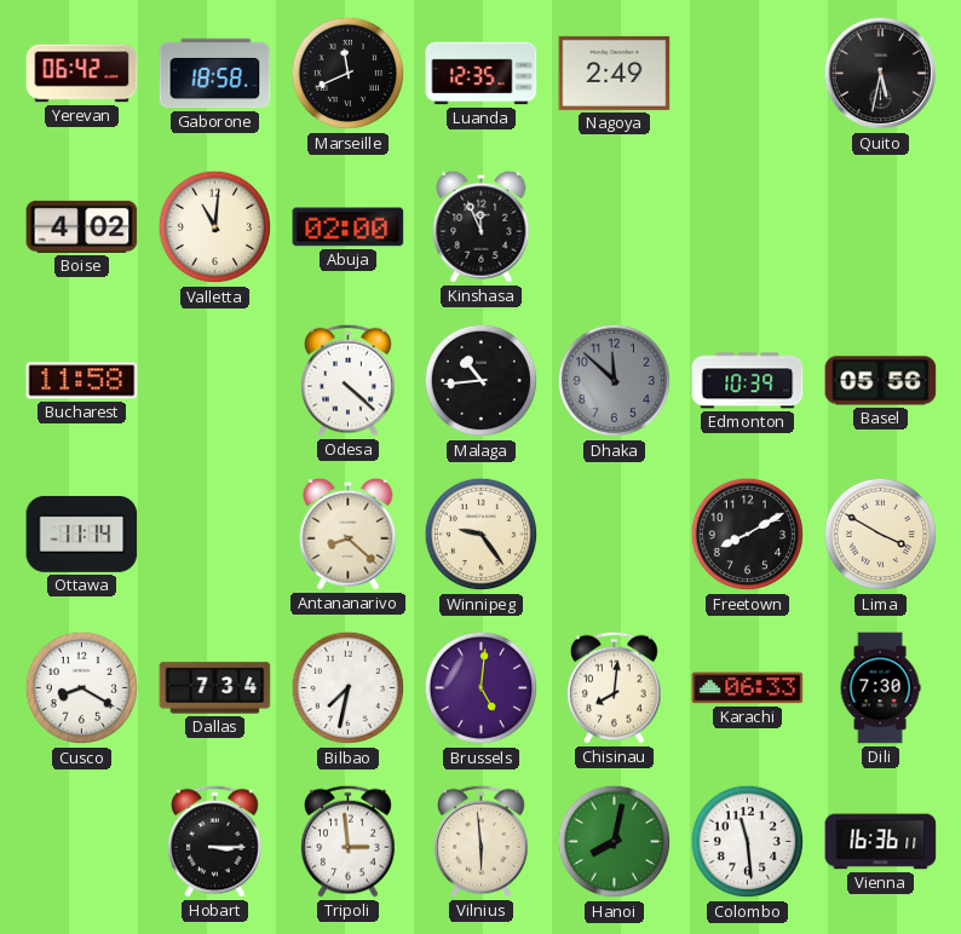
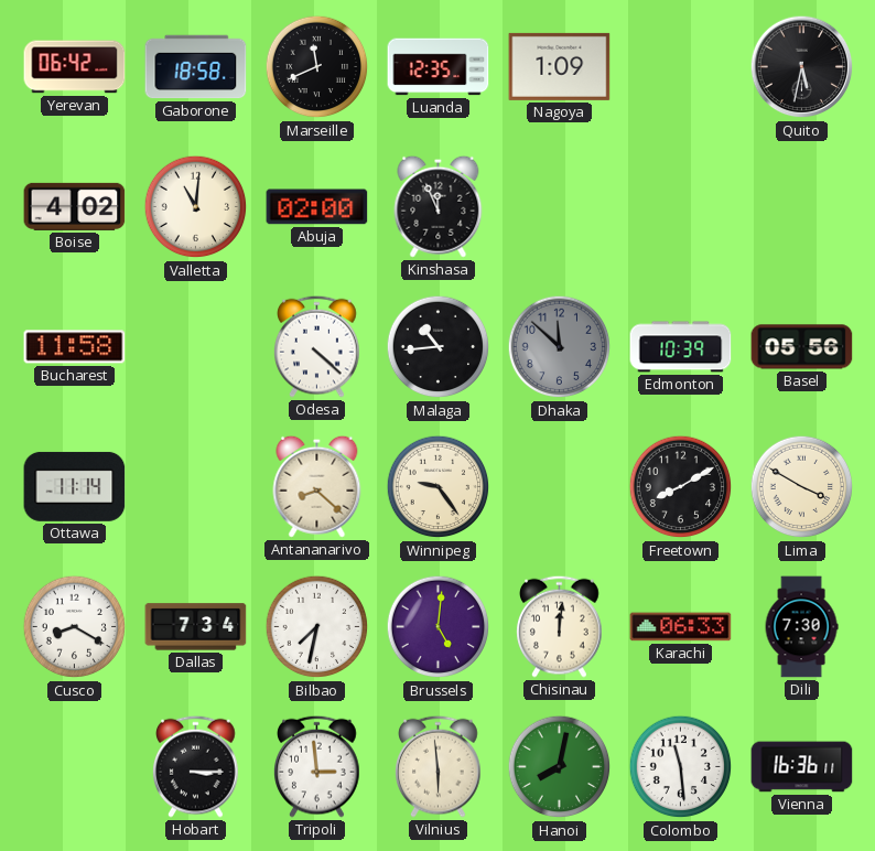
Nagoya: 2:49 -> 1:09
Chisinau: 8:01 -> 12:01
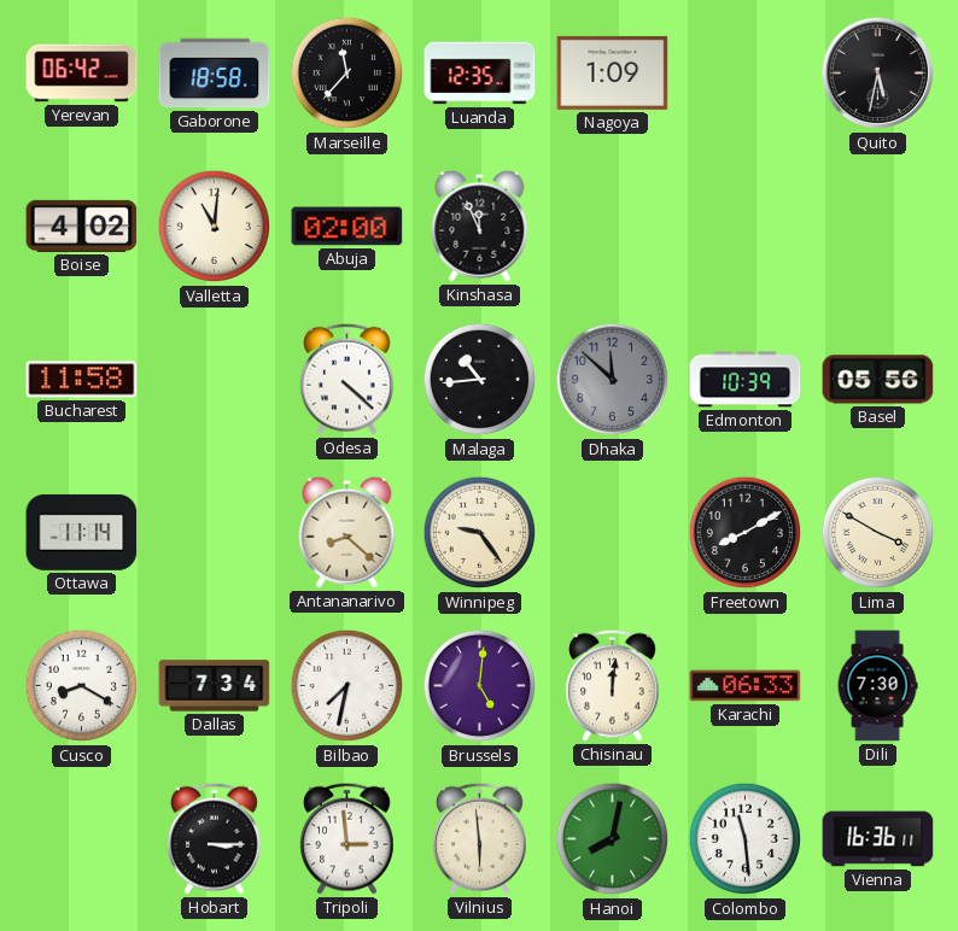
Marseille: 11:41 -> 11:37
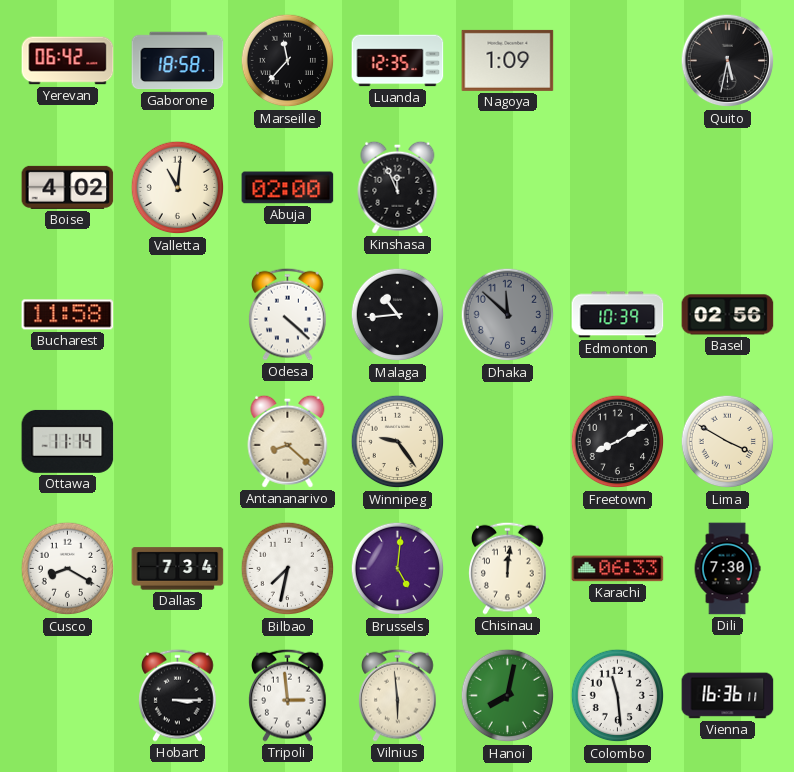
Basel: 05:56 -> 02:56
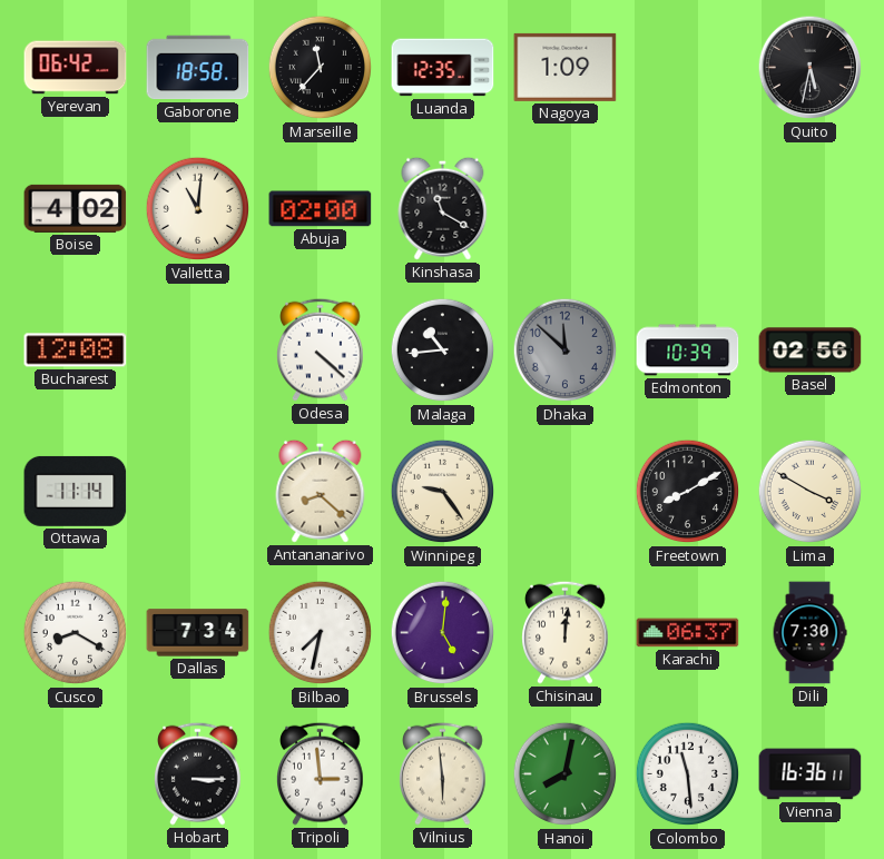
Kinshasa: 11:56 -> 11:20
Bucharest: 11:58 -> 12:08
Karachi: 06:33 -> 06:37
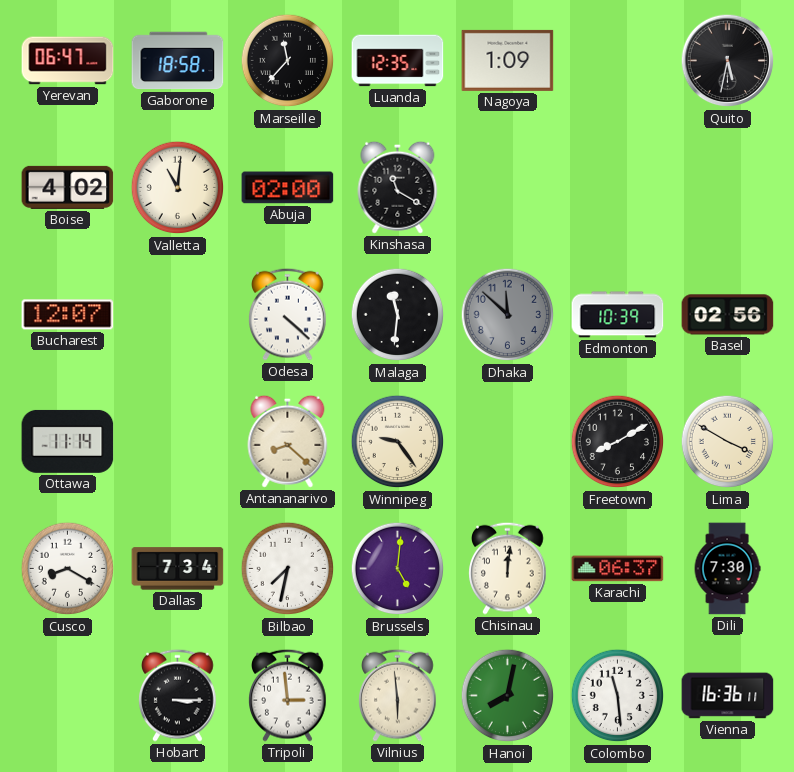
Yerevan: 06:42 -> 06:47
Bucharest: 12:08 -> 12:07
Malaga: 10:44 -> 11:31
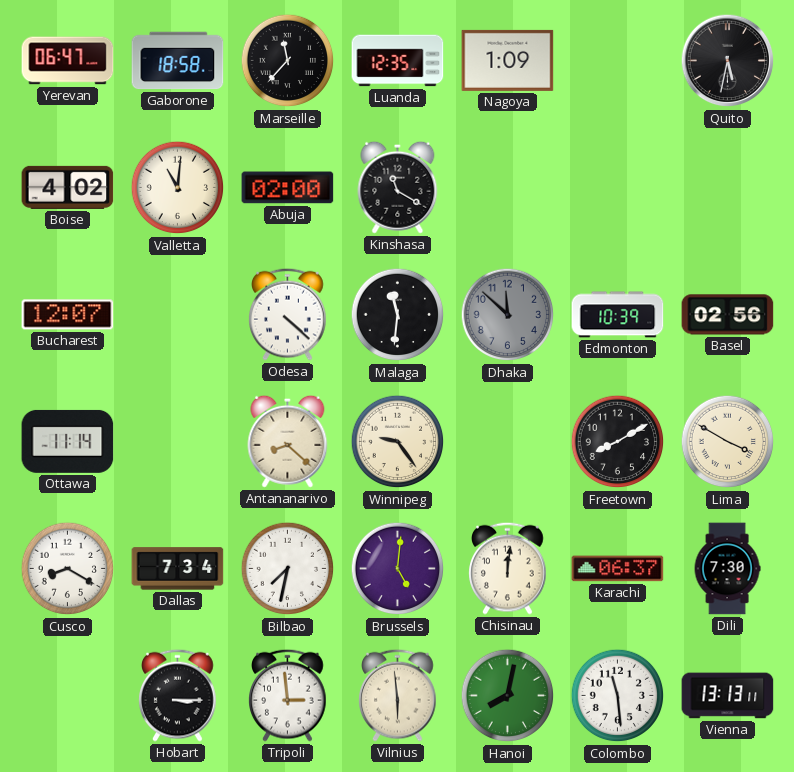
Vienna: 16:36 -> 13:13
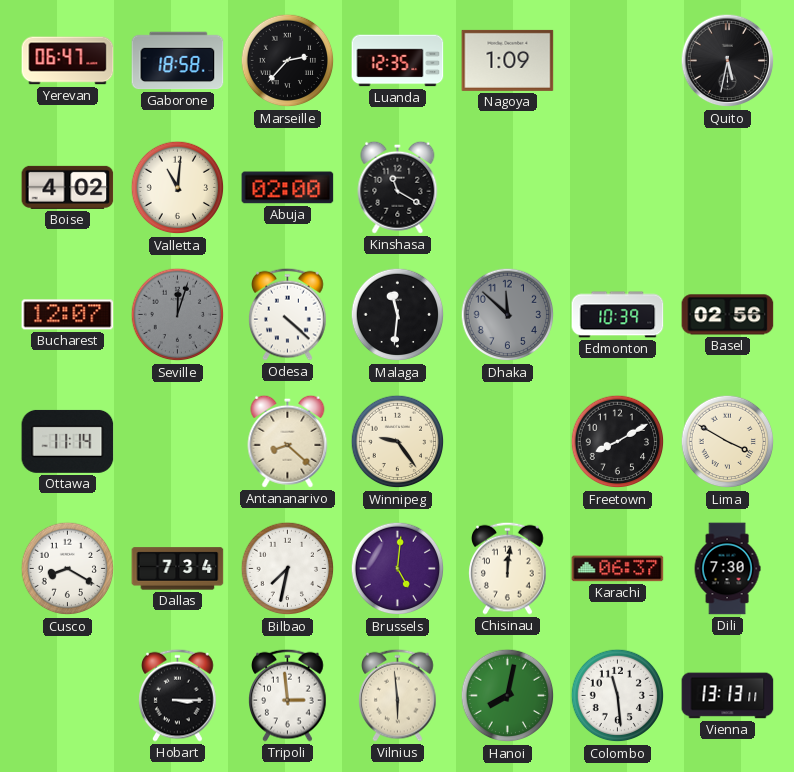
Marseille: 11:37 -> 2:37
Seville: none -> 12:03
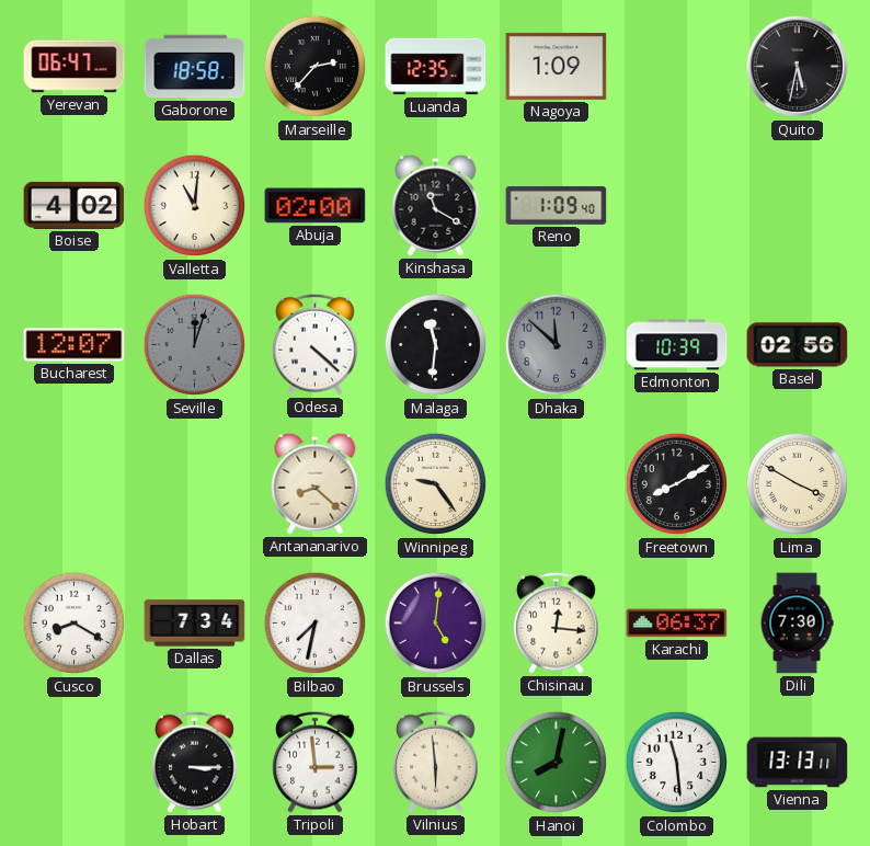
Reno: none -> 1:09
Ottawa: 11:14 -> none
Chisinau: 12:01 -> 12:16
